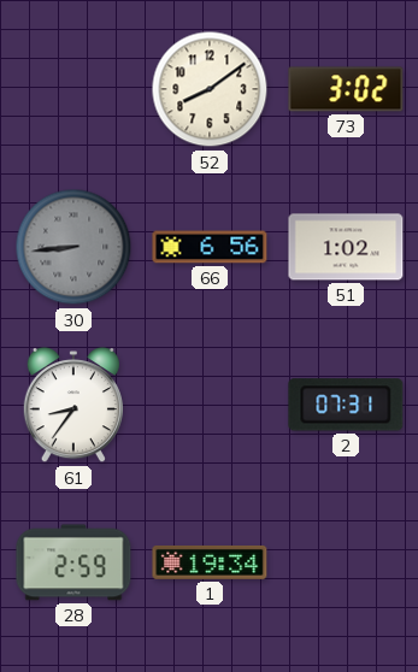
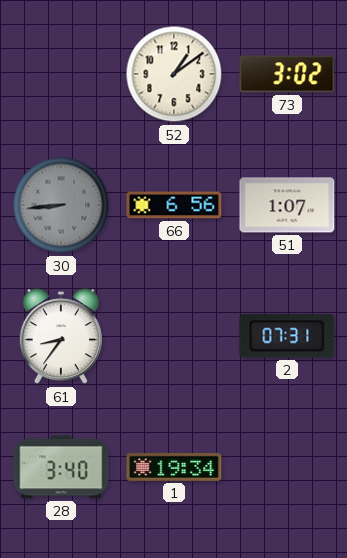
52: 8:09 -> 1:09
51: 1:02 -> 1:07
28: 2:59 -> 3:40
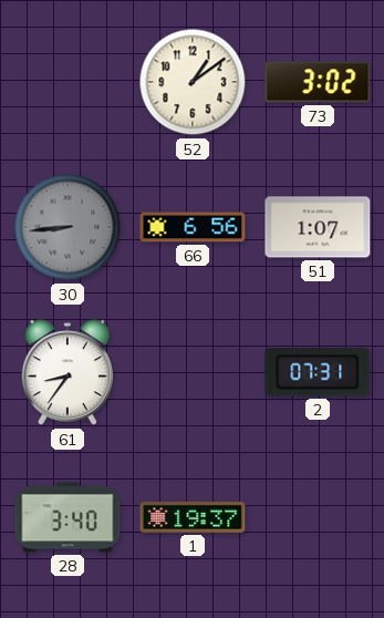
1: 19:34 -> 19:37
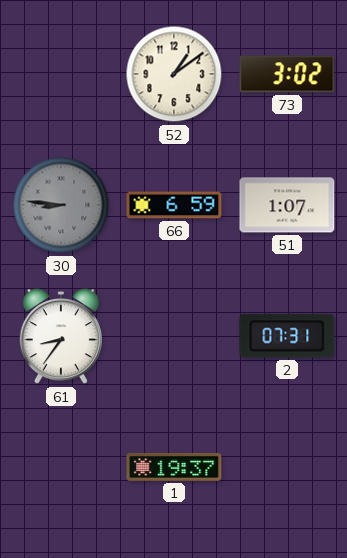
30: 8:44 -> 8:46
66: 6:56 -> 6:59
28: 3:40 -> none
